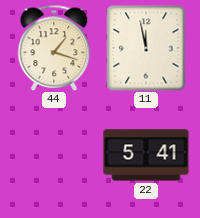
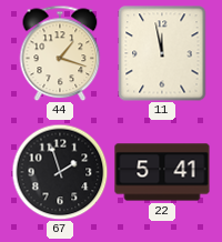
67: none -> 1:57
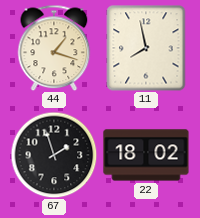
11: 11:58 -> 7:58
22: 5:41 -> 18:02
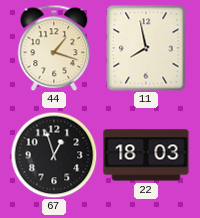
67: 1:57 -> 12:57
22: 18:02 -> 18:03
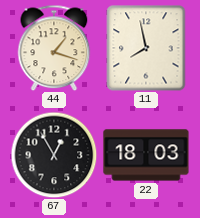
67: 12:57 -> 12:55
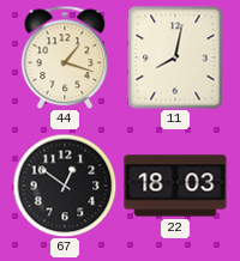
11: 7:58 -> 8:02
67: 12:55 -> 12:51
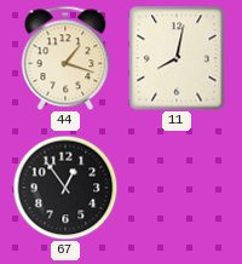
67: 12:51 -> 12:54
22: 18:03 -> none
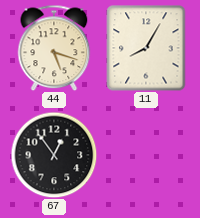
44: 1:18 -> 5:18
11: 8:02 -> 8:05
